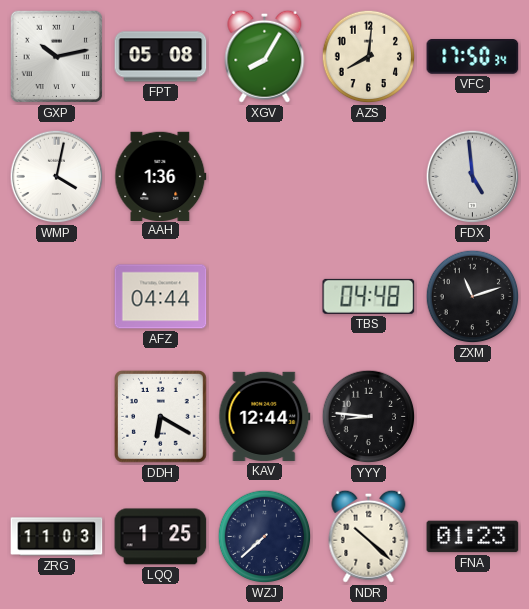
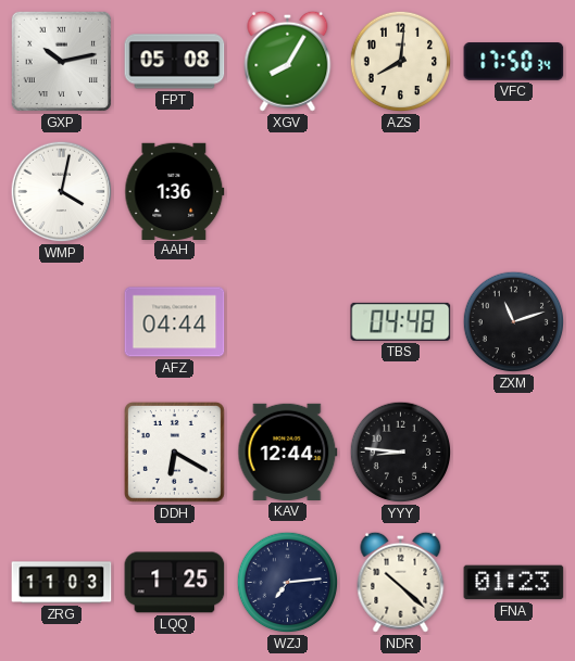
FDX: 4:59 -> none
WZJ: 7:38 -> 7:14
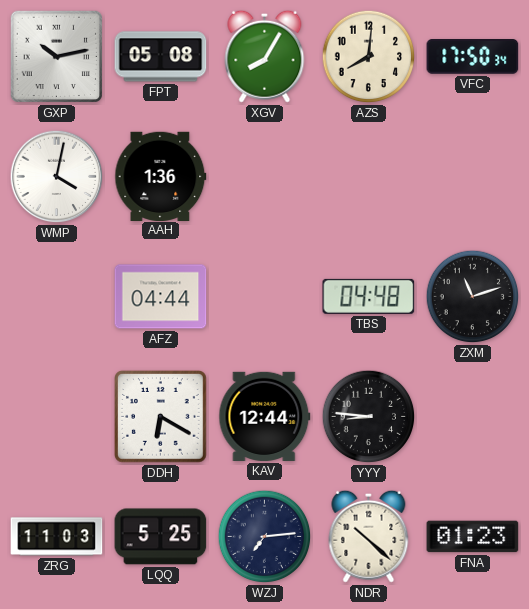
LQQ: 1:25 -> 5:25
